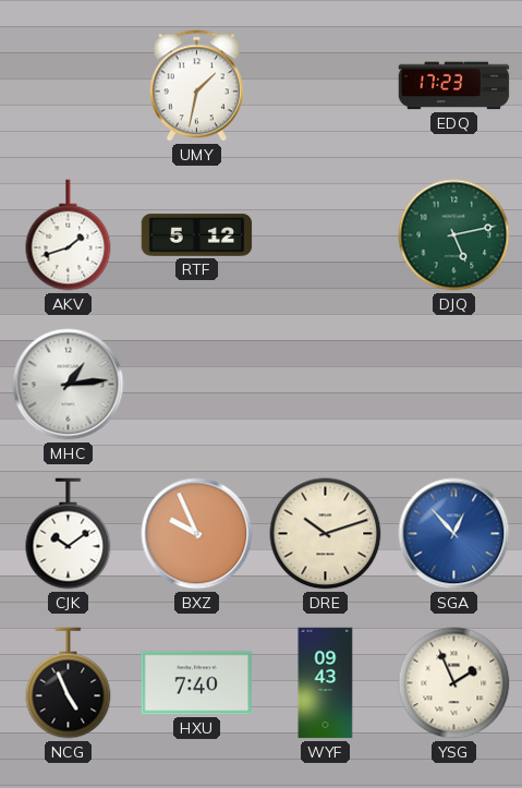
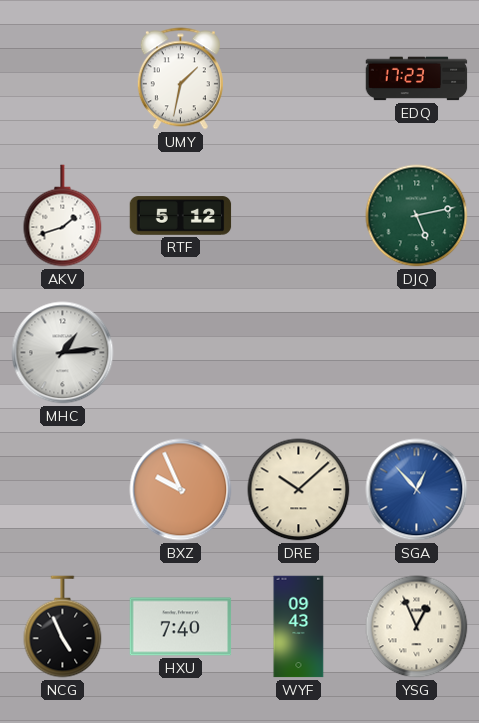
CJK: 10:09 -> none
DRE: 10:12 -> 10:08
YSG: 1:56 -> 12:56
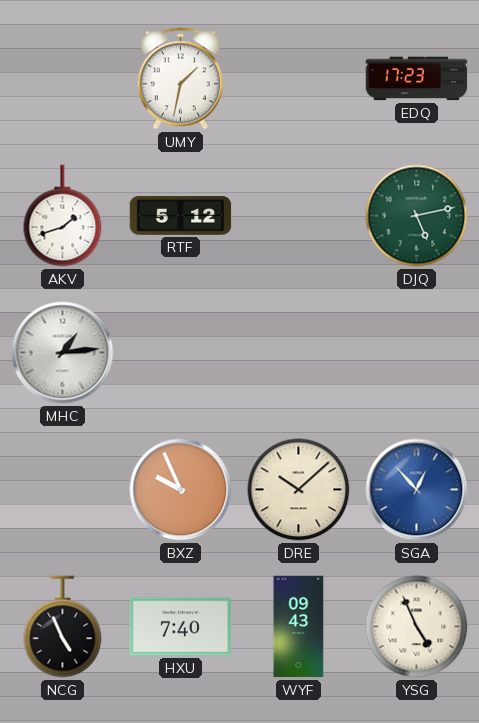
YSG: 12:56 -> 4:56
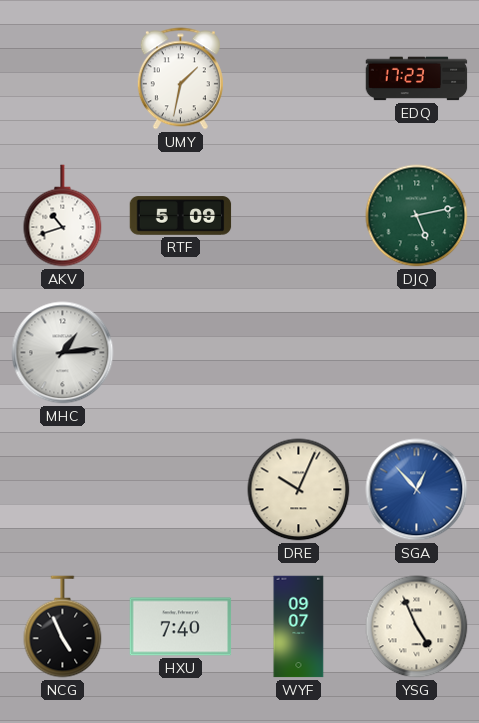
AKV: 1:42 -> 10:42
RTF: 5:12 -> 5:09
BXZ: 9:56 -> none
DRE: 10:08 -> 10:04
WYF: 09:43 -> 09:07
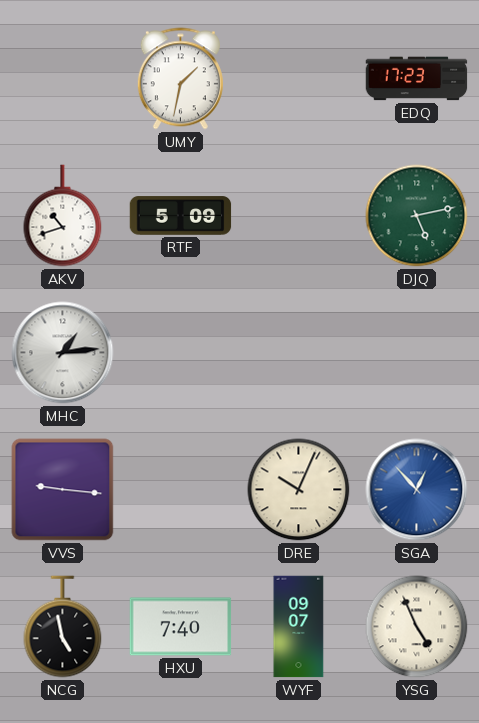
VVS: none -> 9:16
NCG: 4:56 -> 4:58
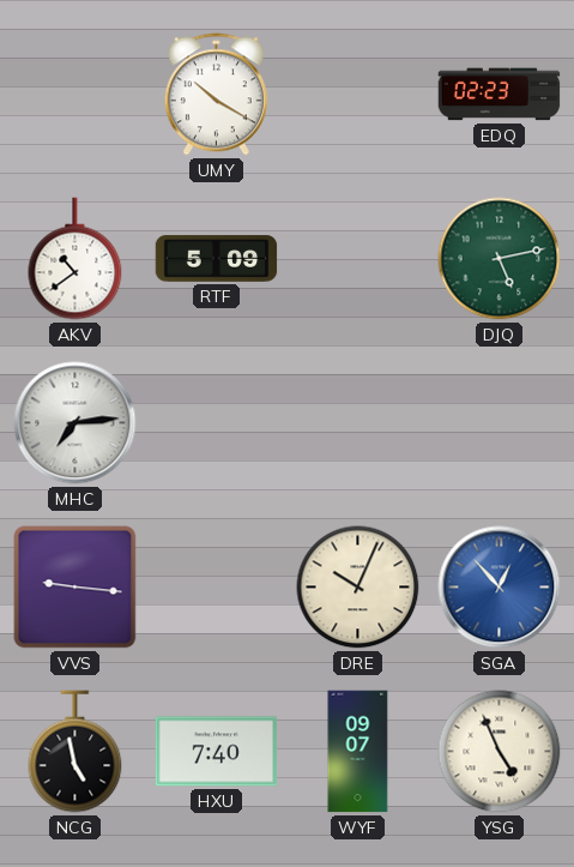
UMY: 1:32 -> 10:20
EDQ: 17:23 -> 02:23
AKV: 10:42 -> 10:39
MHC: 1:14 -> 7:14
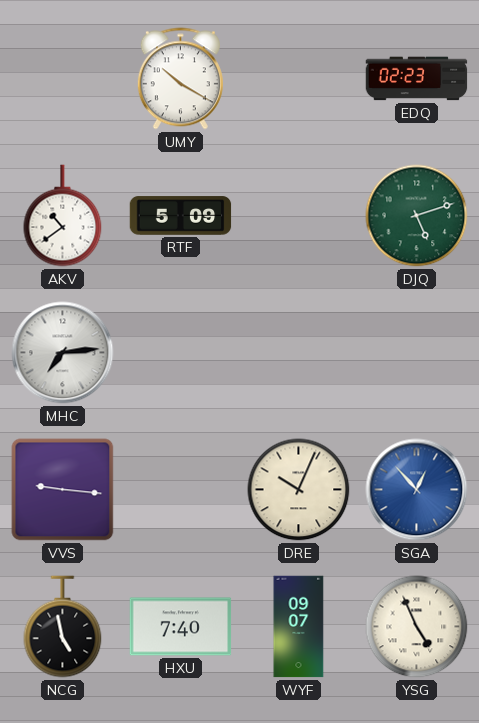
DJQ: 5:13 -> 5:12
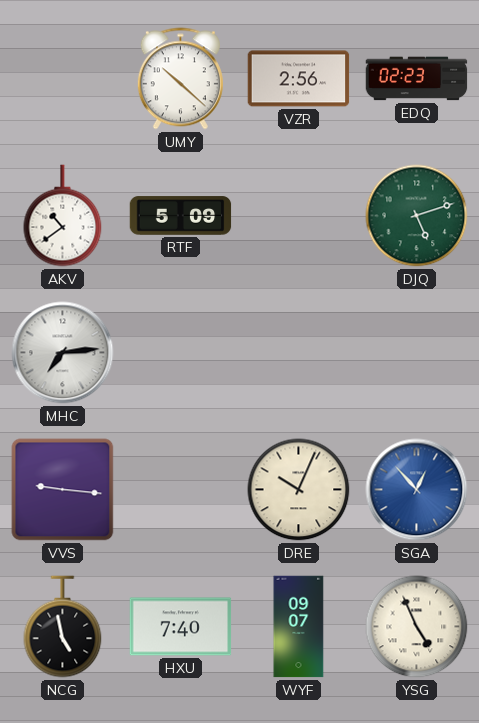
UMY: 10:20 -> 10:22
VZR: none -> 2:56
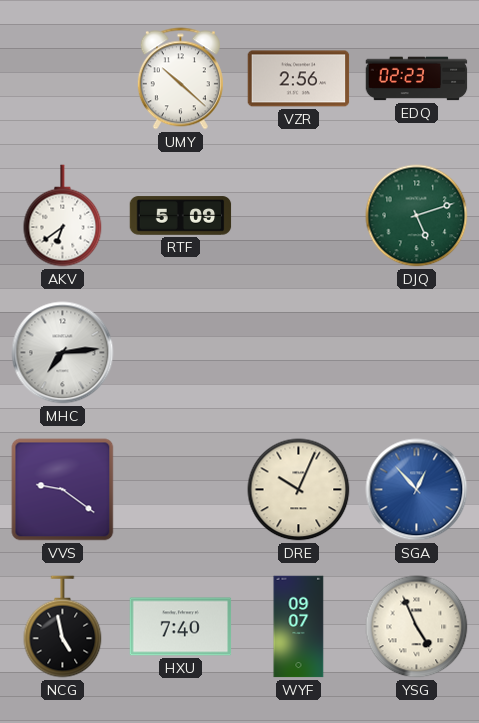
AKV: 10:39 -> 6:39
VVS: 9:16 -> 9:21
